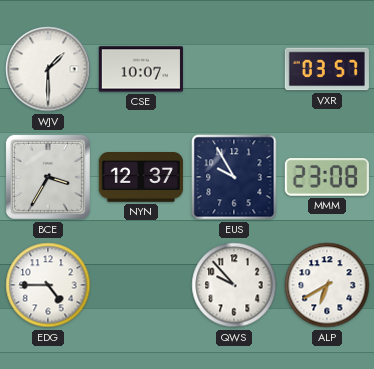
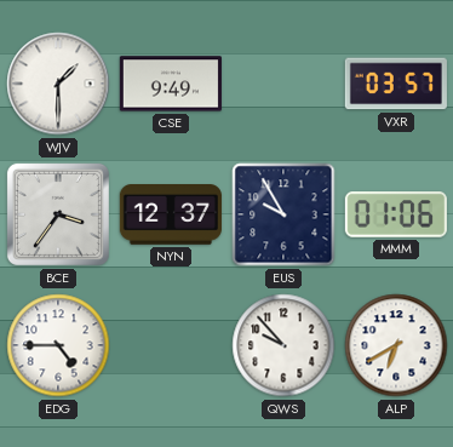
CSE: 10:07 -> 9:49
BCE: 3:35 -> 3:36
MMM: 23:08 -> 01:06
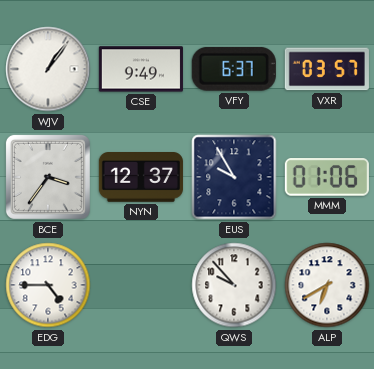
WJV: 1:30 -> 1:06
VFY: none -> 6:37
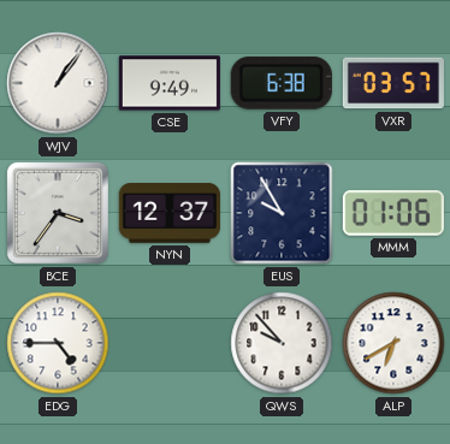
VFY: 6:37 -> 6:38
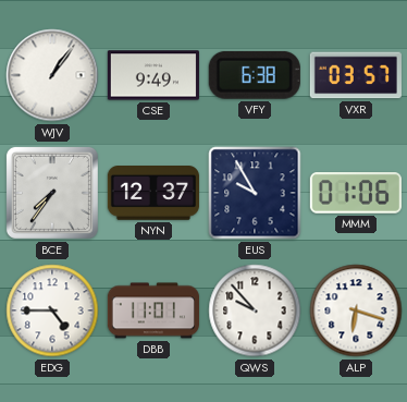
BCE: 3:36 -> 7:36
DBB: none -> 11:01
ALP: 6:40 -> 6:18
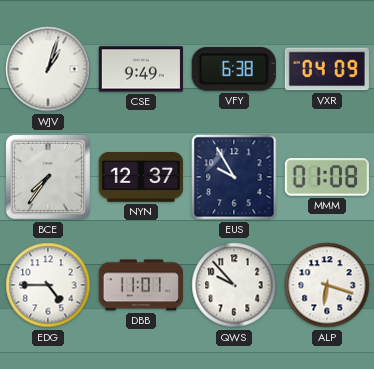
WJV: 1:06 -> 1:03
VXR: 03:57 -> 04:09
MMM: 01:06 -> 01:08
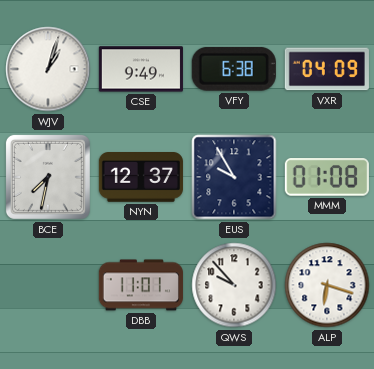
BCE: 7:36 -> 7:32
EDG: 4:45 -> none
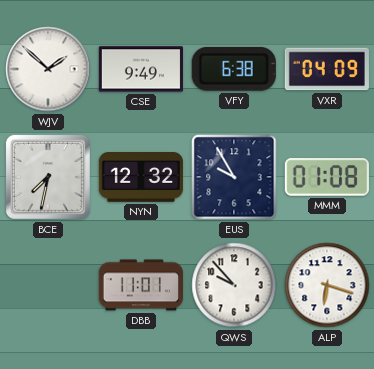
WJV: 1:03 -> 1:52
NYN: 12:37 -> 12:32
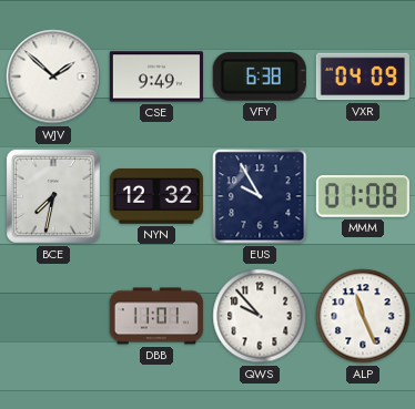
ALP: 6:18 -> 11:26
